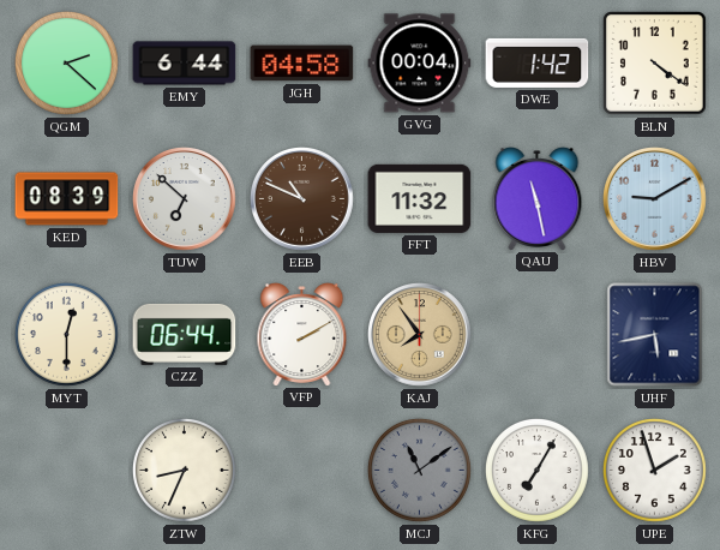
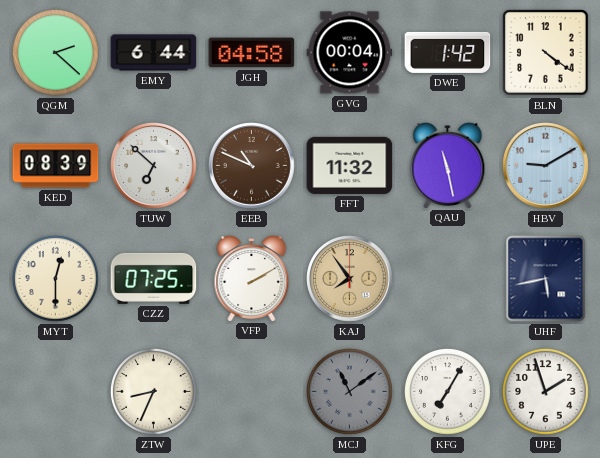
CZZ: 06:44 -> 07:25
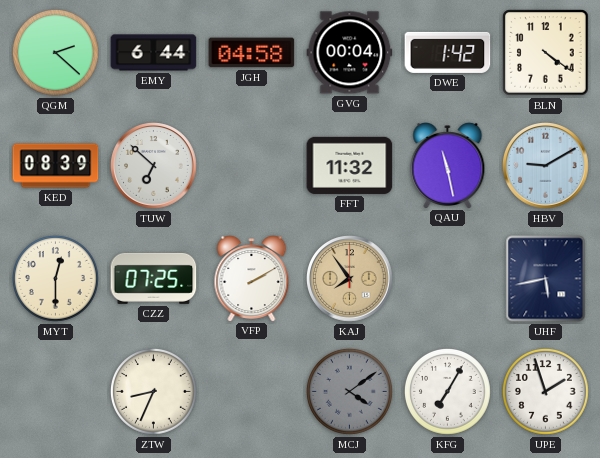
EEB: 10:49 -> none
MCJ: 11:09 -> 4:09
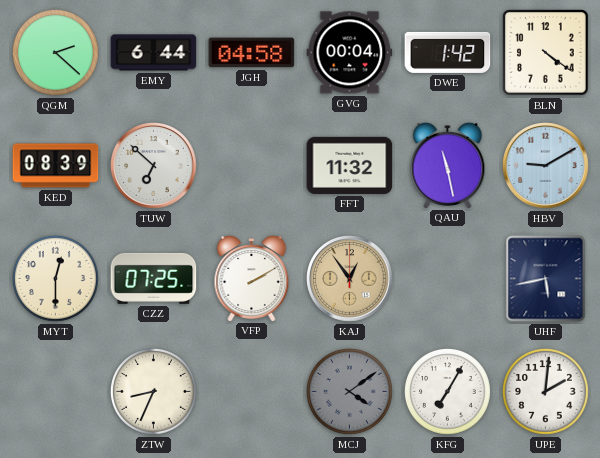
KAJ: 7:54 -> 12:54
UPE: 1:57 -> 2:01
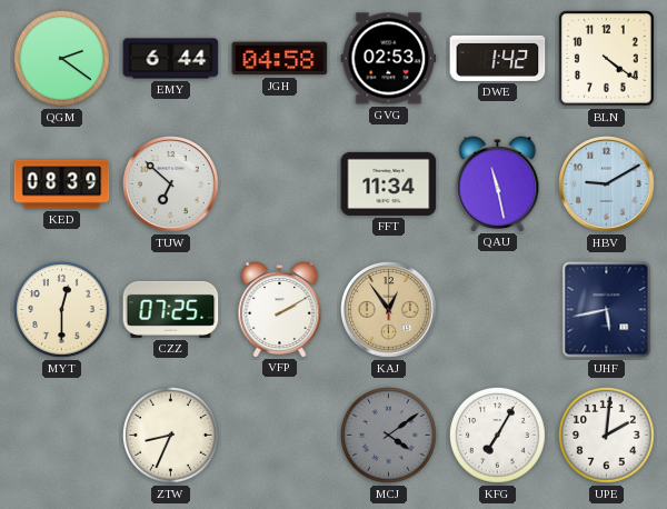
QGM: 2:22 -> 2:21
GVG: 00:04 -> 02:53
FFT: 11:32 -> 11:34
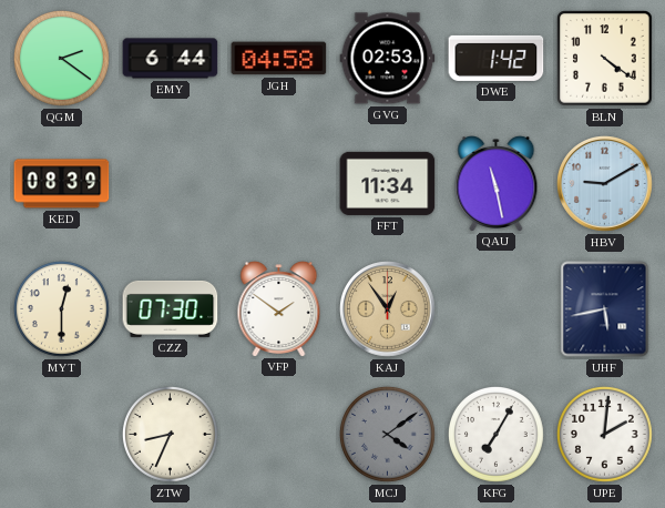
TUW: 6:52 -> none
CZZ: 07:25 -> 07:30
VFP: 2:10 -> 1:51
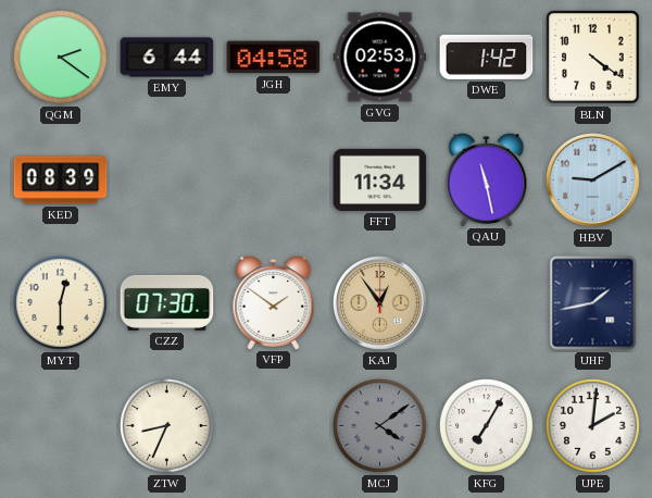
UHF: 5:43 -> 1:43
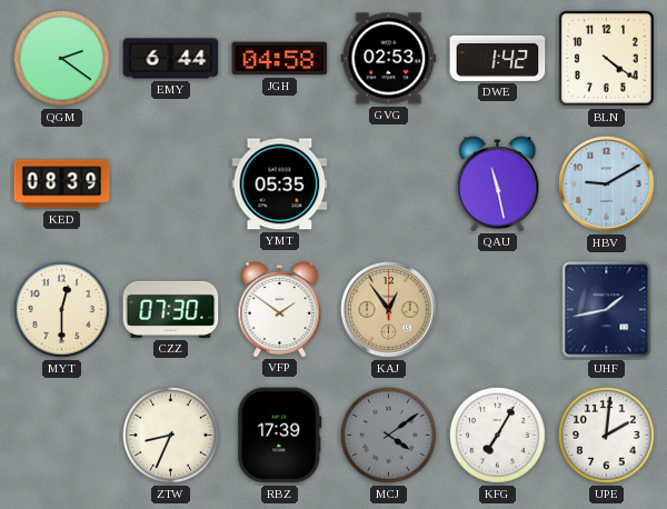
YMT: none -> 05:35
FFT: 11:34 -> none
RBZ: none -> 17:39
